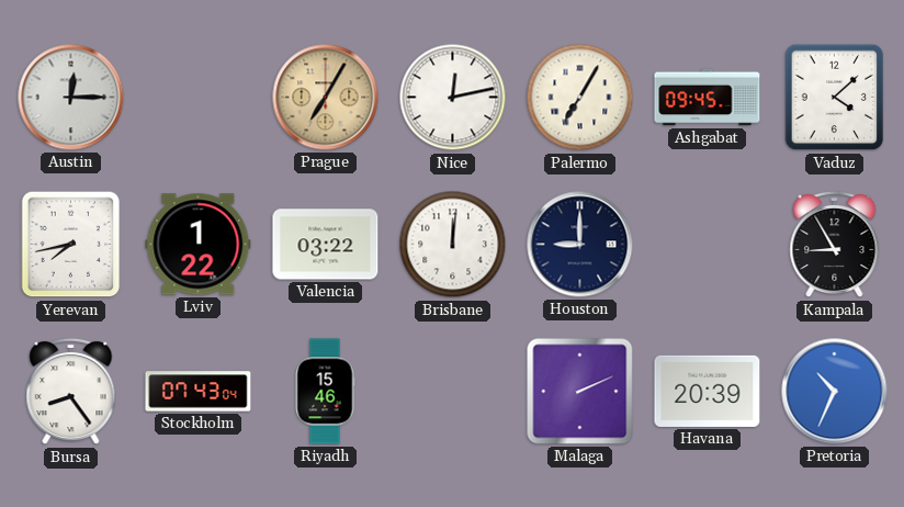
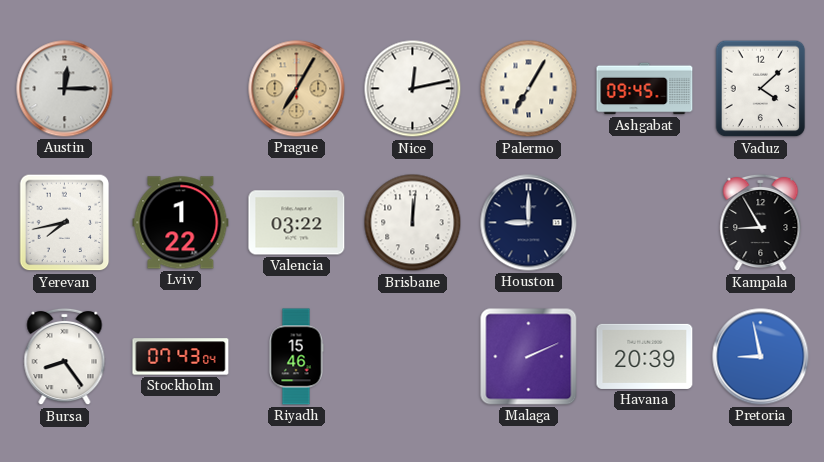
Pretoria: 10:34 -> 8:58
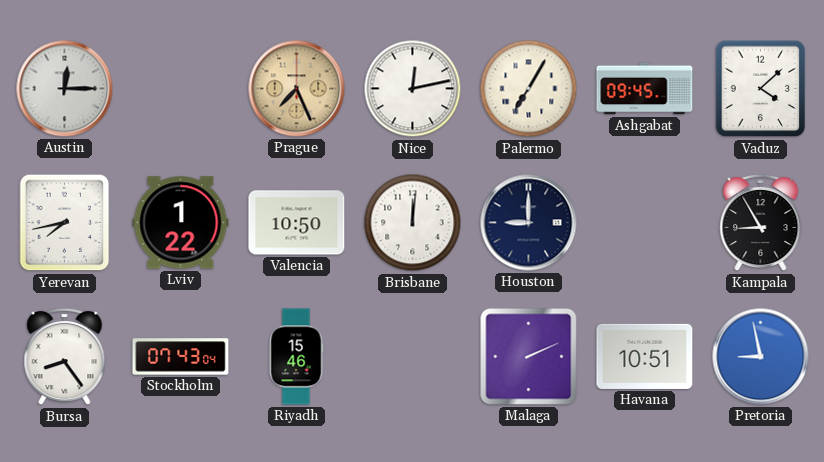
Prague: 7:05 -> 7:26
Valencia: 03:22 -> 10:50
Havana: 20:39 -> 10:51
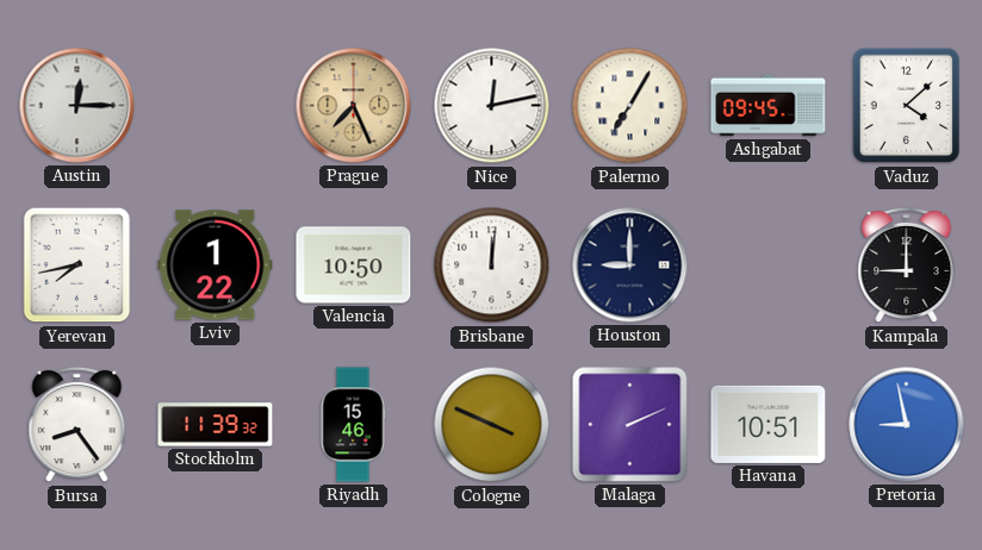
Kampala: 8:55 -> 9:00
Stockholm: 07:43 -> 11:39
Cologne: none -> 3:49
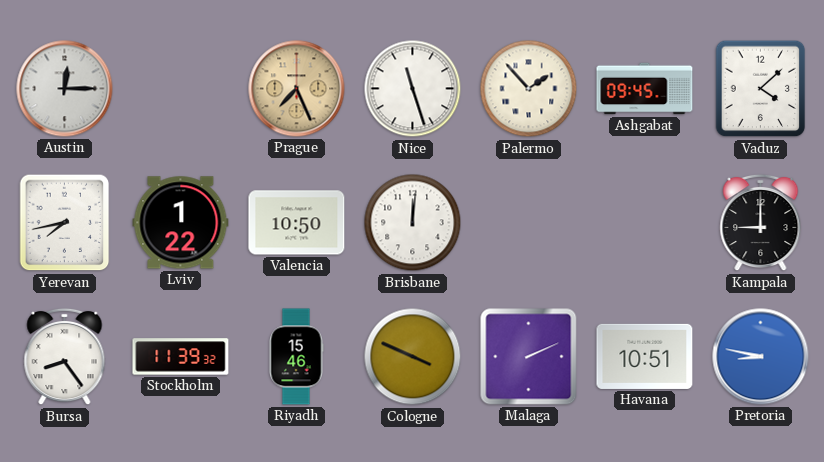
Nice: 12:13 -> 11:27
Palermo: 7:05 -> 1:53
Houston: 9:00 -> none
Pretoria: 8:58 -> 8:47
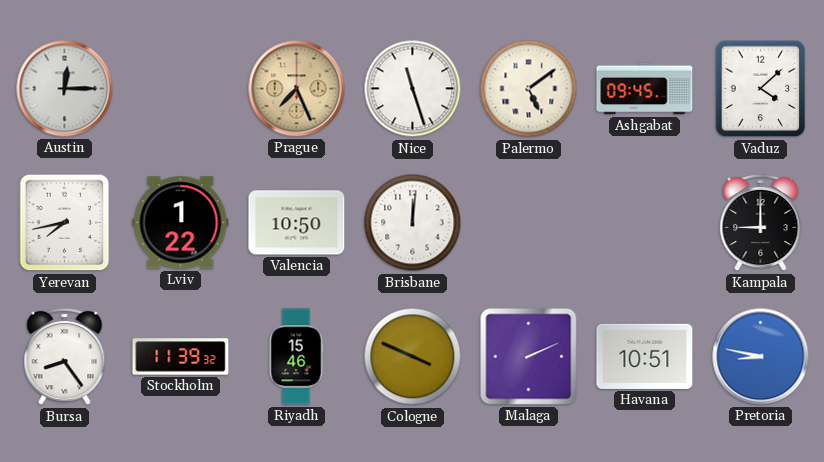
Palermo: 1:53 -> 5:09
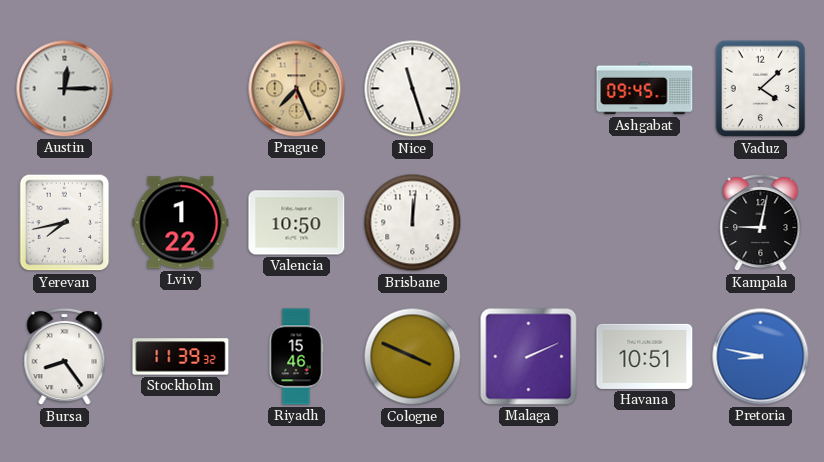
Palermo: 5:09 -> none
Kampala: 9:00 -> 9:02
